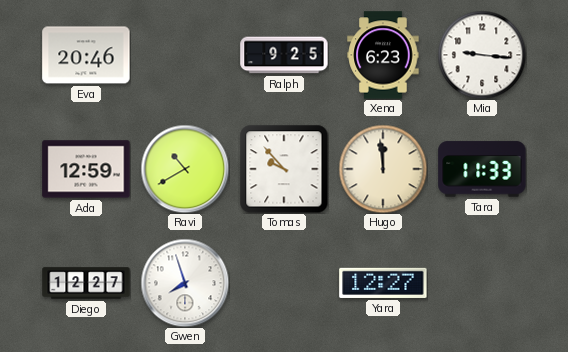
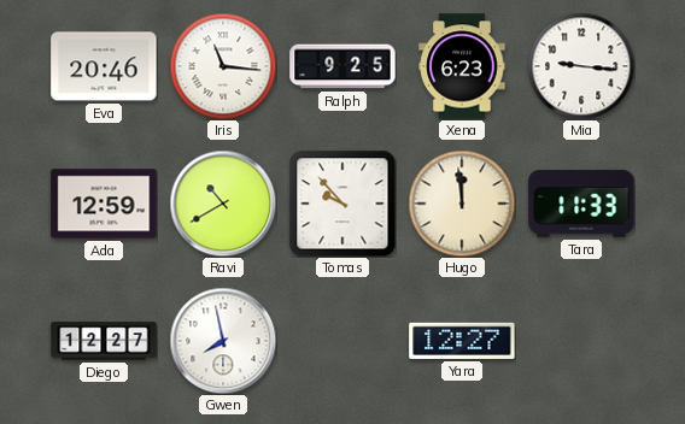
Iris: none -> 11:16
Gwen: 7:57 -> 7:58
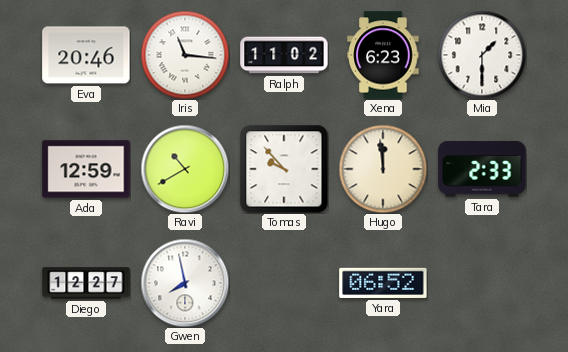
Ralph: 9:25 -> 11:02
Mia: 9:16 -> 1:30
Tara: 11:33 -> 2:33
Yara: 12:27 -> 06:52
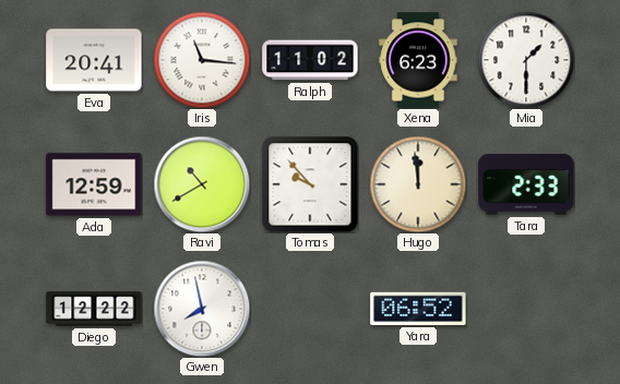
Eva: 20:46 -> 20:41
Diego: 12:27 -> 12:22
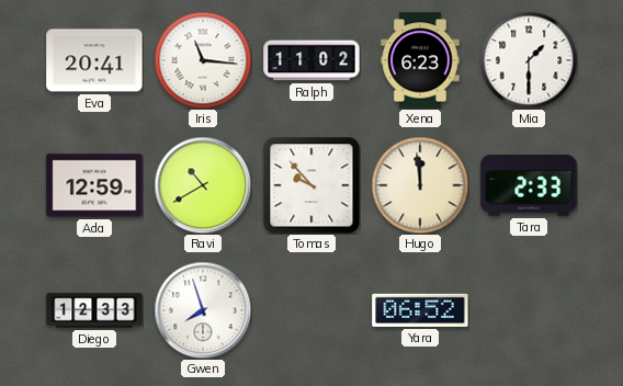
Diego: 12:22 -> 12:33
Gwen: 7:58 -> 7:57
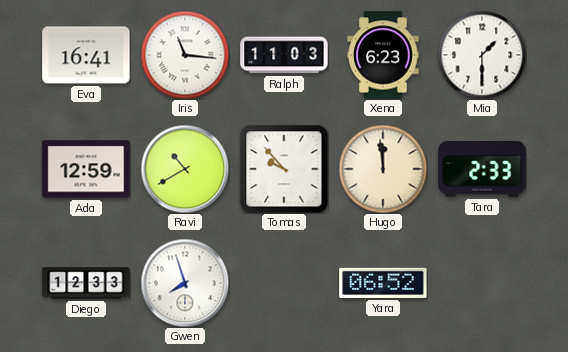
Eva: 20:41 -> 16:41
Ralph: 11:02 -> 11:03
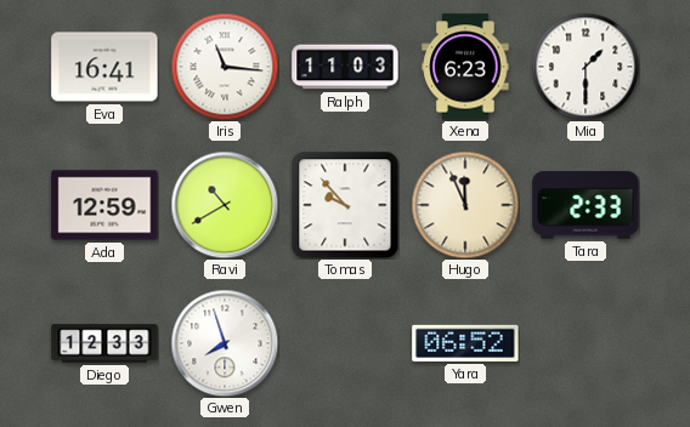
Hugo: 11:59 -> 11:56
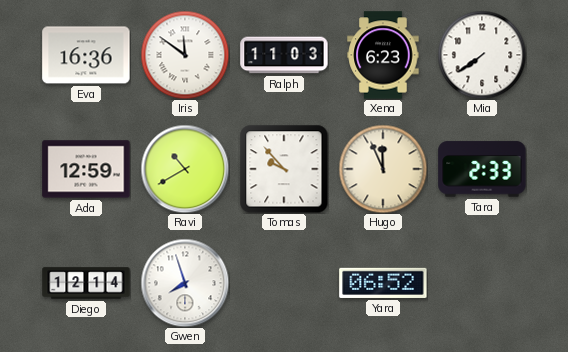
Eva: 16:41 -> 16:36
Iris: 11:16 -> 11:51
Mia: 1:30 -> 7:39
Diego: 12:33 -> 12:14
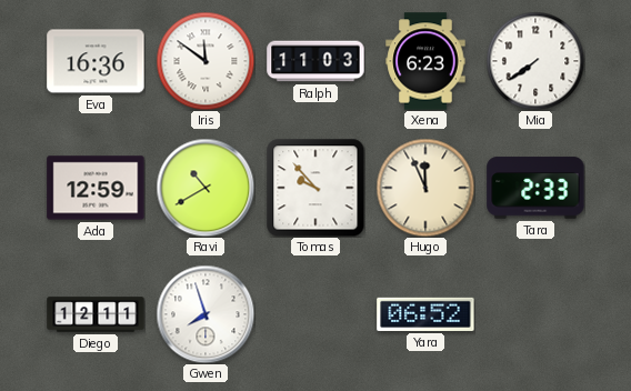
Diego: 12:14 -> 12:11
